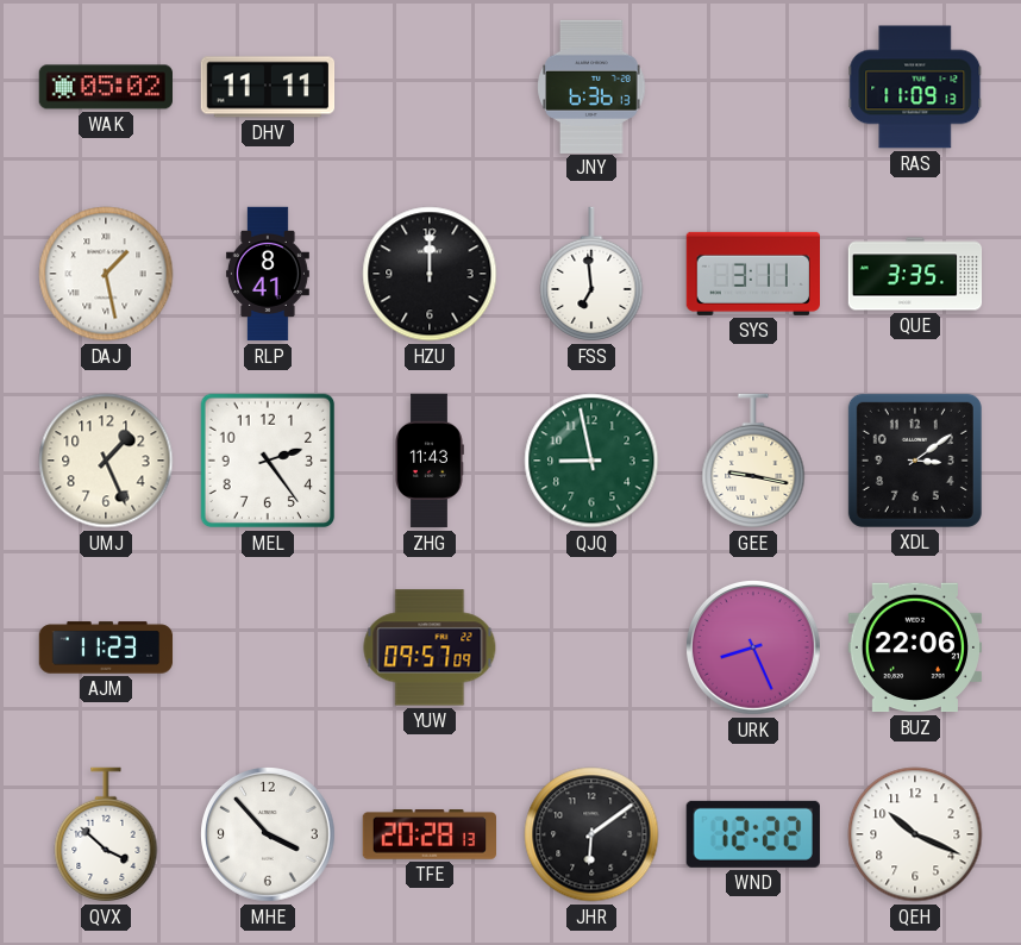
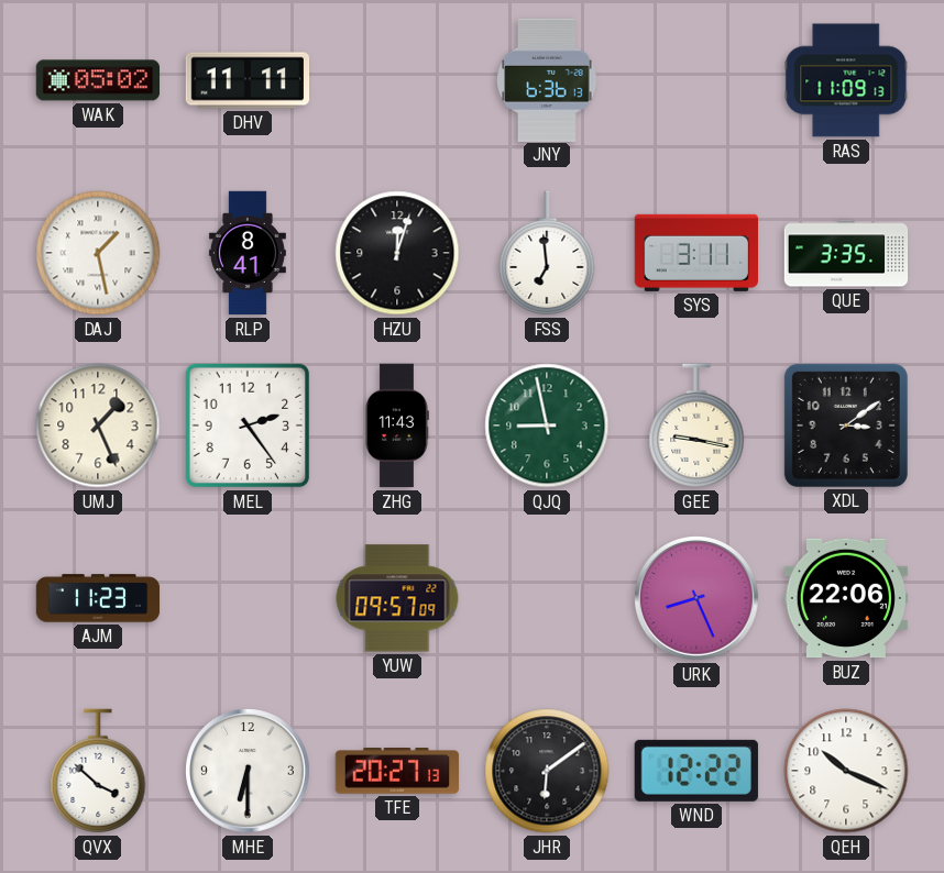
HZU: 12:00 -> 12:03
MHE: 3:53 -> 6:30
TFE: 20:28 -> 20:27
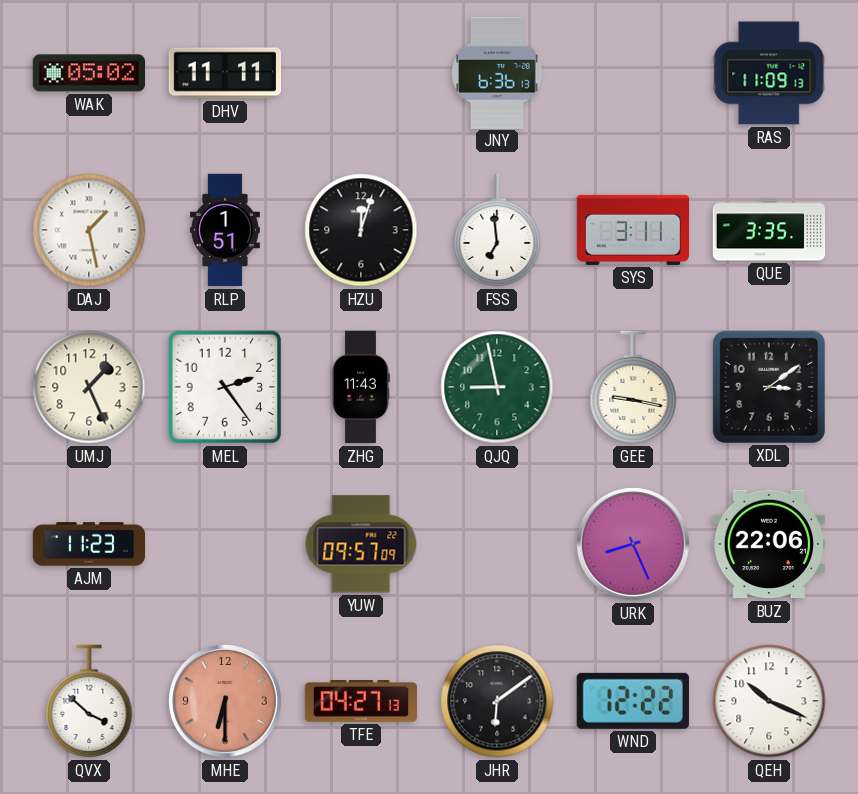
RLP: 8:41 -> 1:51
MHE dial: white -> salmon
TFE: 20:27 -> 04:27
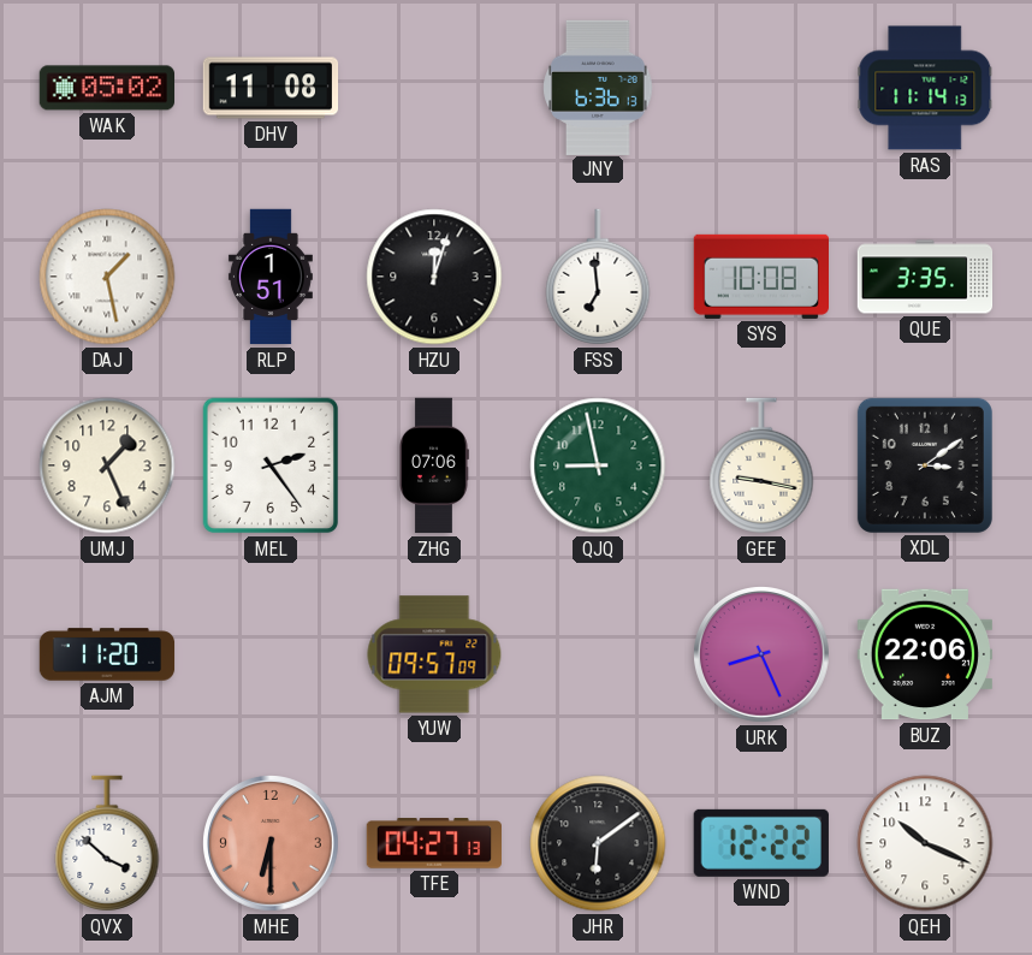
DHV: 11:11 -> 11:08
RAS: 11:09 -> 11:14
SYS: 3:11 -> 10:08
ZHG: 11:43 -> 07:06
AJM: 11:23 -> 11:20
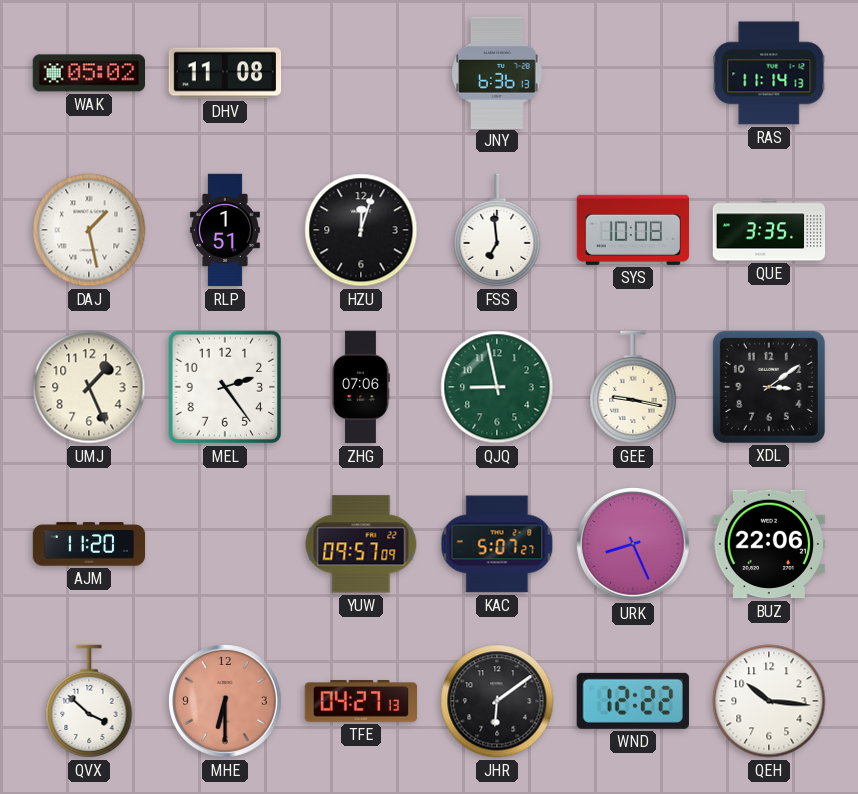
KAC: none -> 5:07
QEH: 10:19 -> 10:16
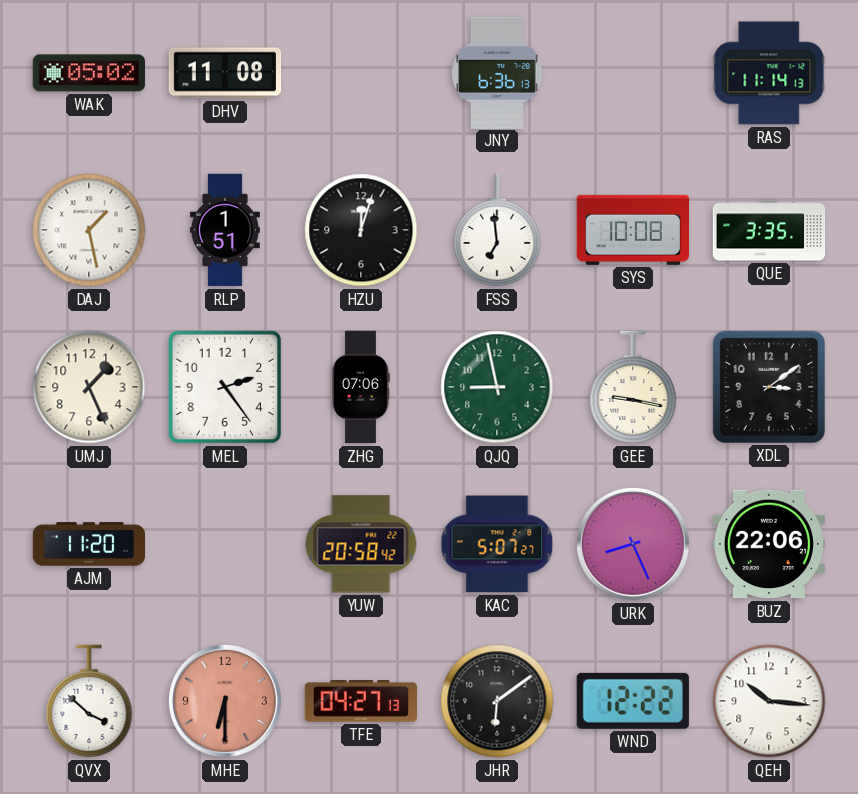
YUW: 09:57 -> 20:58
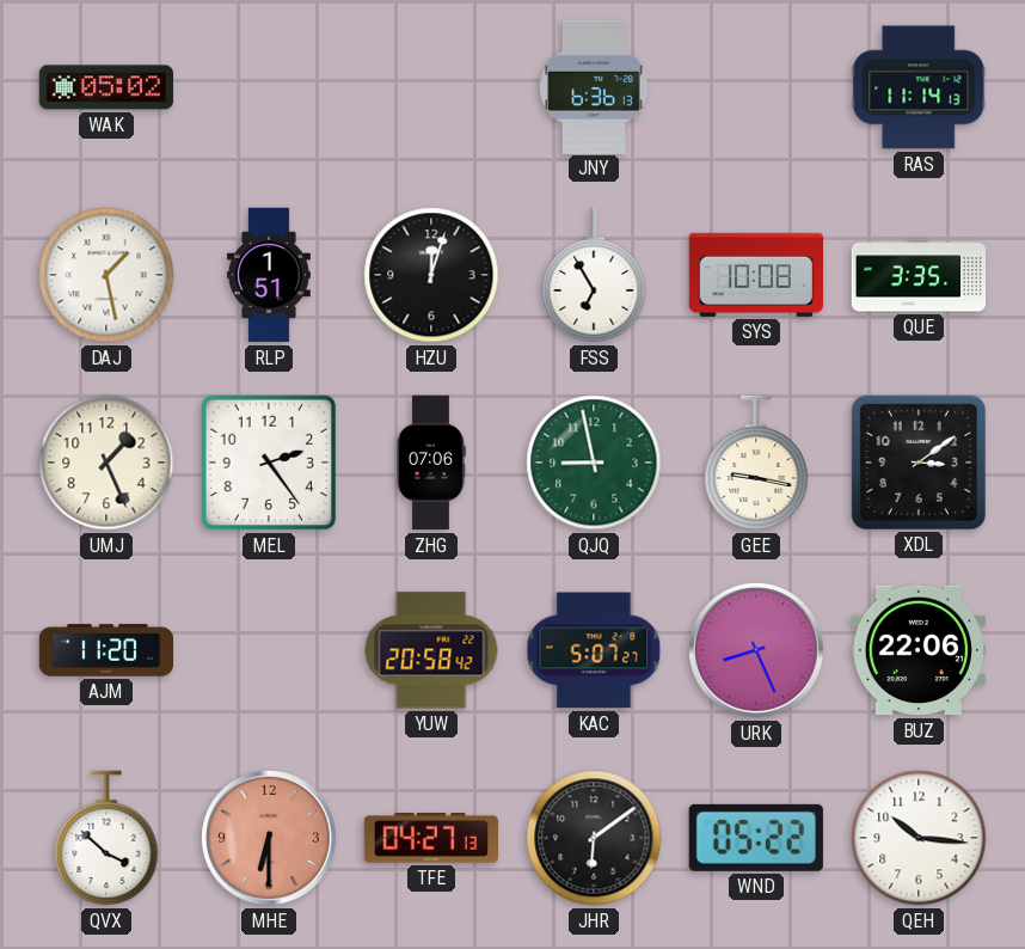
DHV: 11:08 -> none
FSS: 6:59 -> 6:55
WND: 12:22 -> 05:22
